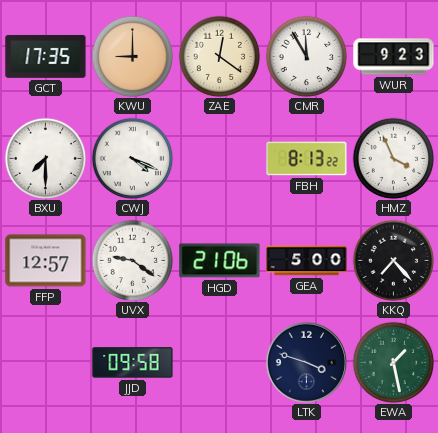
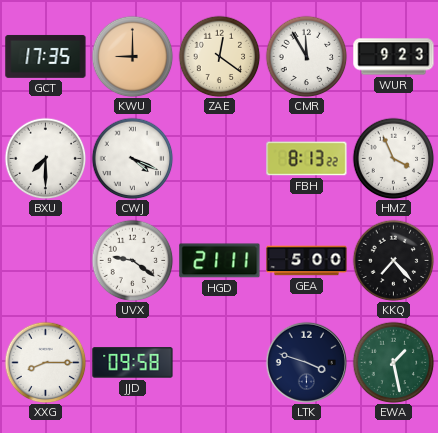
FFP: 12:57 -> none
HGD: 21:06 -> 21:11
XXG: none -> 8:15
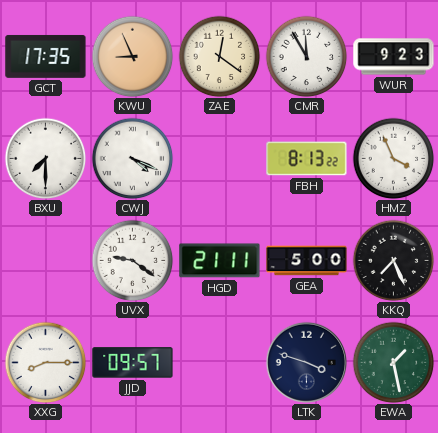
KWU: 9:00 -> 8:56
KKQ: 7:23 -> 7:26
JJD: 09:58 -> 09:57
